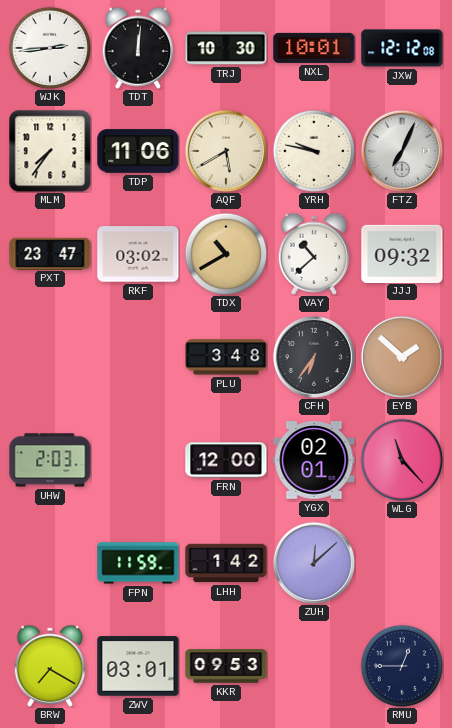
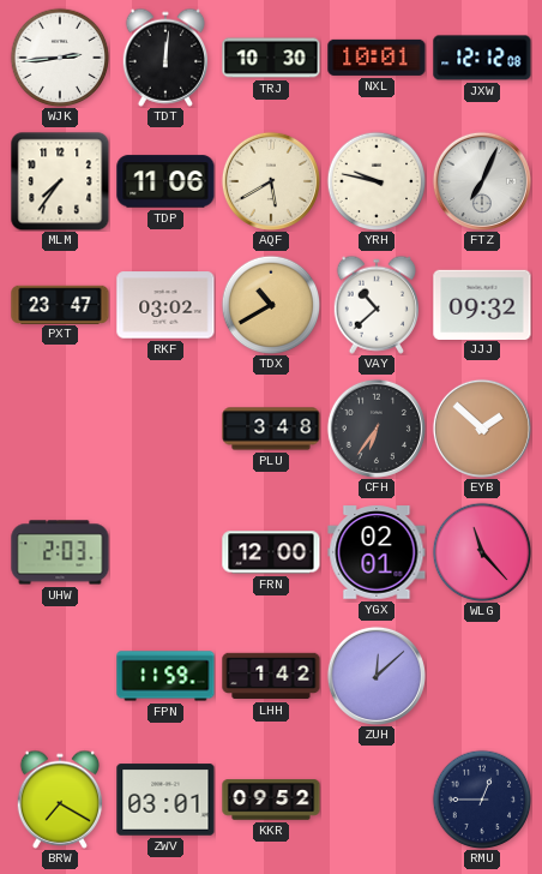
KKR: 09:53 -> 09:52
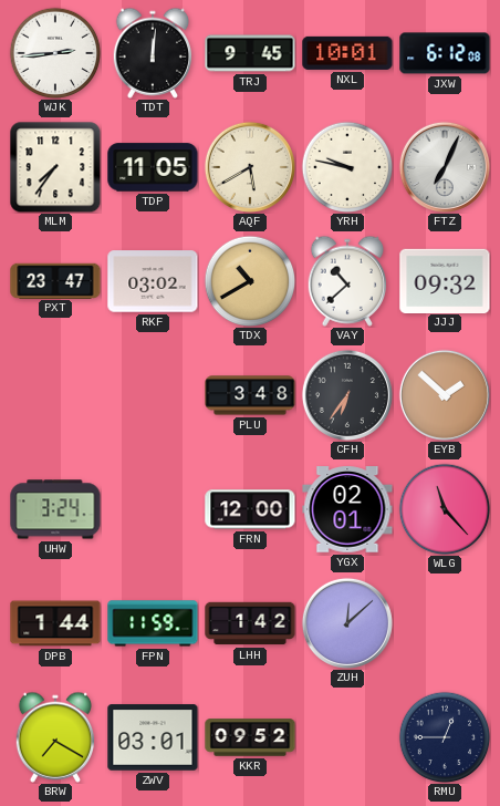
TRJ: 10:30 -> 9:45
JXW: 12:12 -> 6:12
TDP: 11:06 -> 11:05
UHW: 2:03 -> 3:24
DPB: none -> 1:44
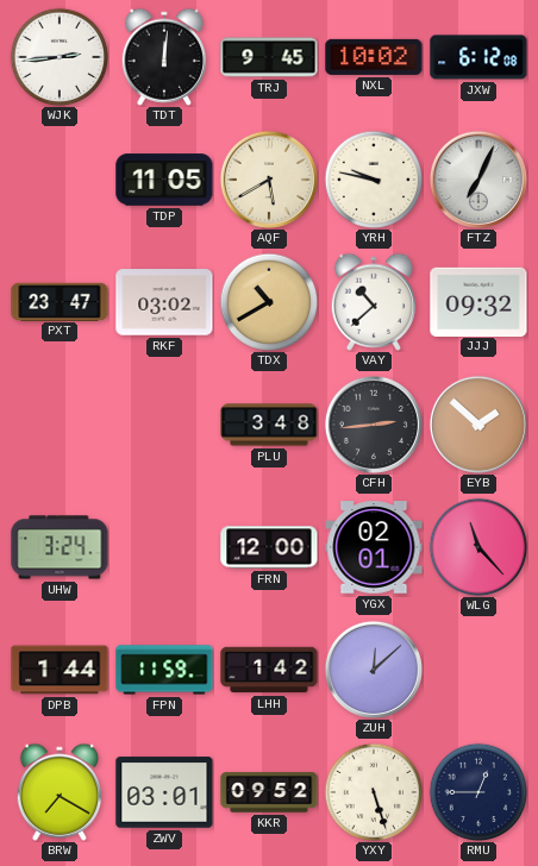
NXL: 10:01 -> 10:02
MLM: 7:36 -> none
CFH: 6:36 -> 2:44
YXY: none -> 5:27
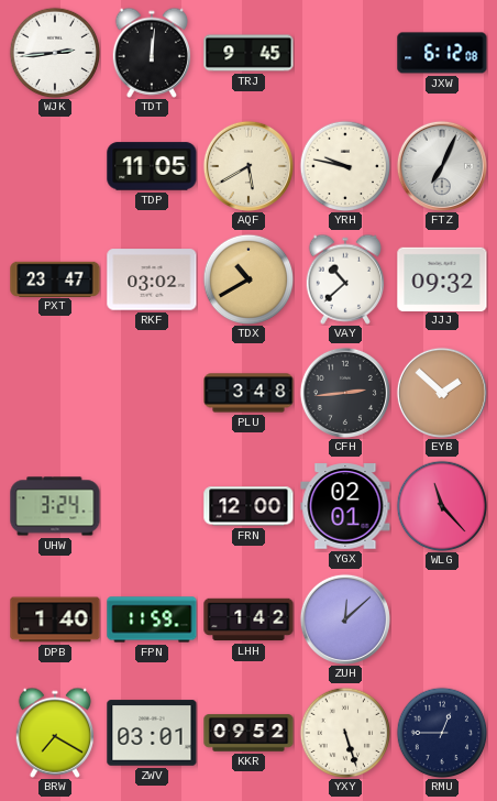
NXL: 10:02 -> none
DPB: 1:44 -> 1:40
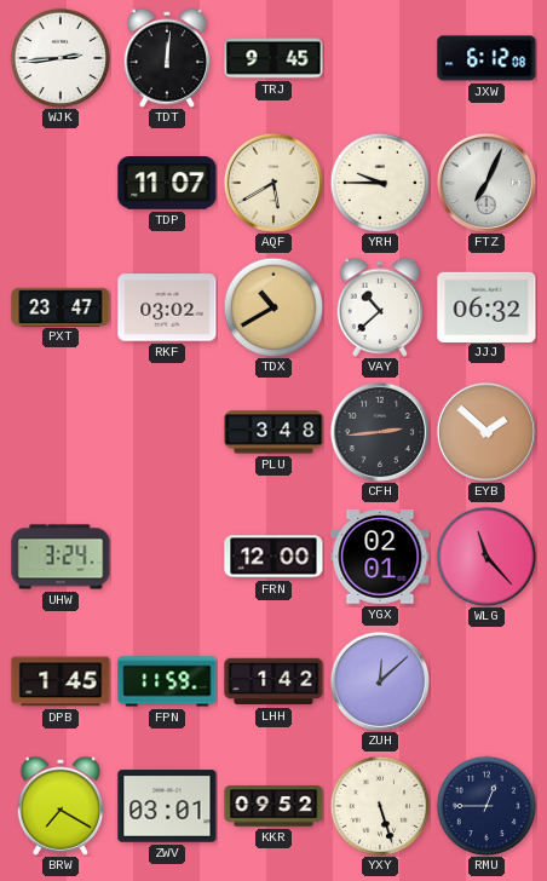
TDP: 11:05 -> 11:07
YRH: 9:47 -> 9:45
JJJ: 09:32 -> 06:32
DPB: 1:40 -> 1:45
